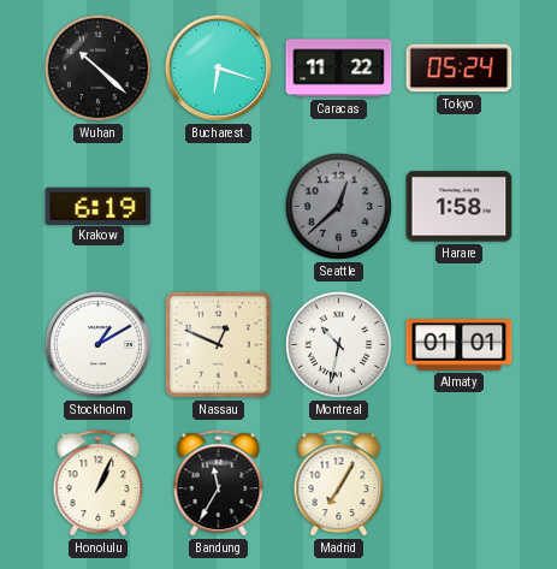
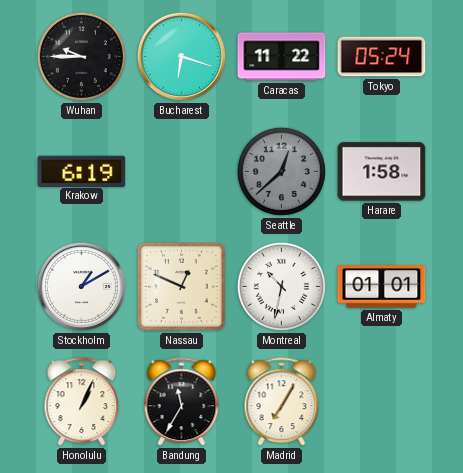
Wuhan: 10:22 -> 9:45
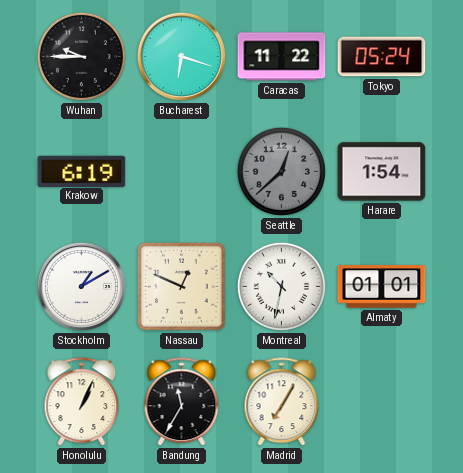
Harare: 1:58 -> 1:54
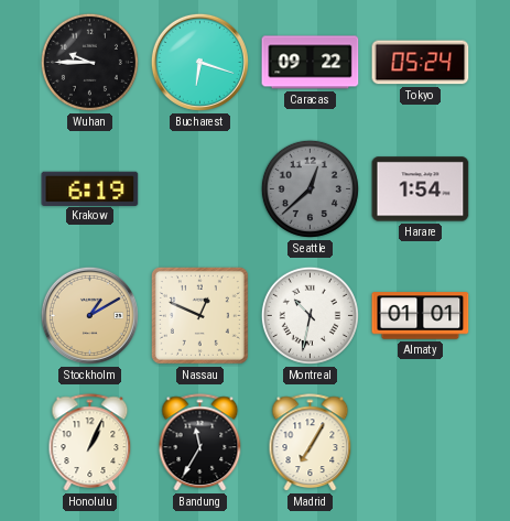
Caracas: 11:22 -> 09:22
Stockholm dial: white -> champagne
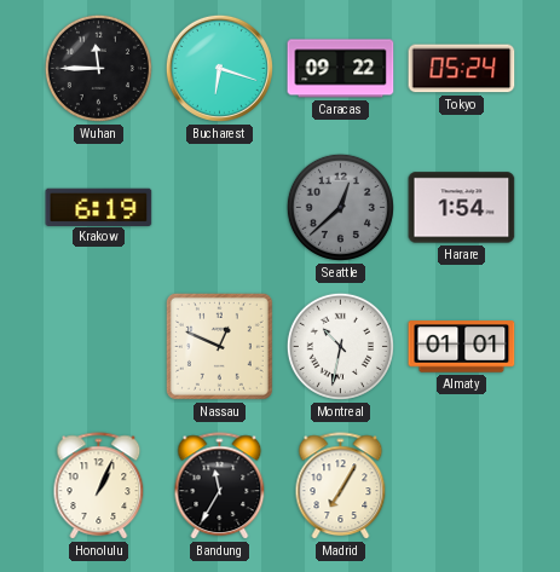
Wuhan: 9:45 -> 11:45
Stockholm: 1:10 -> none
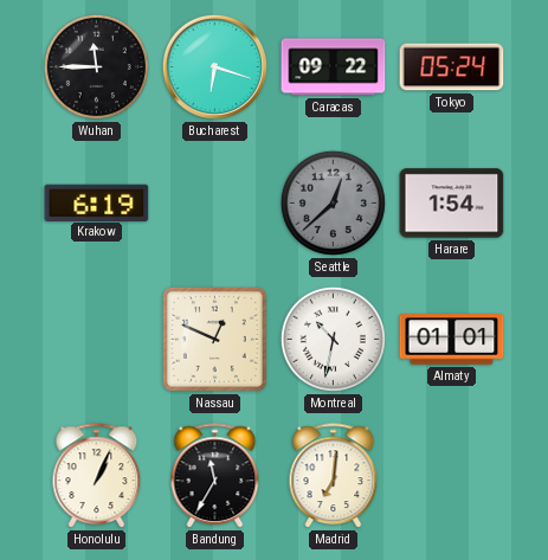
Madrid: 7:05 -> 7:01
